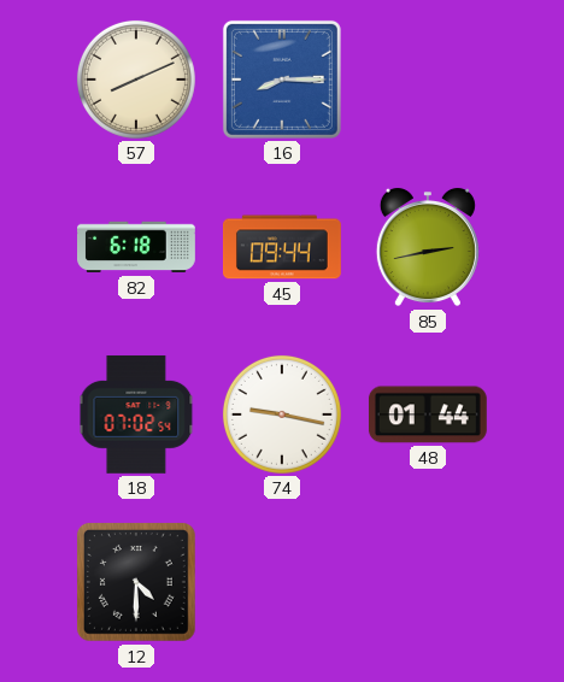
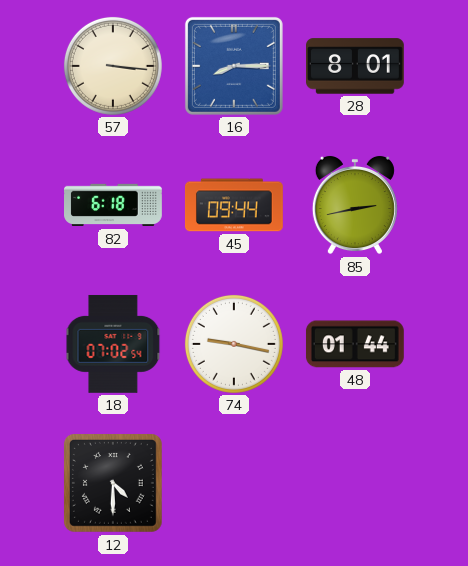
57: 8:11 -> 3:16
28: none -> 8:01
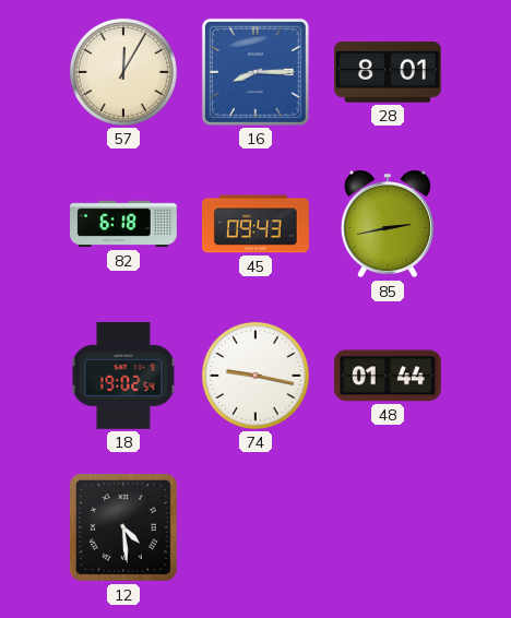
57: 3:16 -> 12:05
45: 09:44 -> 09:43
18: 07:02 -> 19:02
12: 4:30 -> 4:29
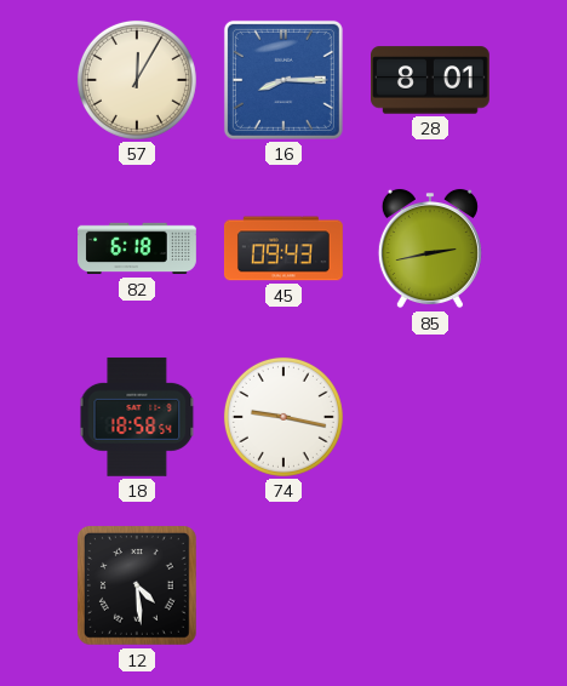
18: 19:02 -> 18:58
48: 01:44 -> none
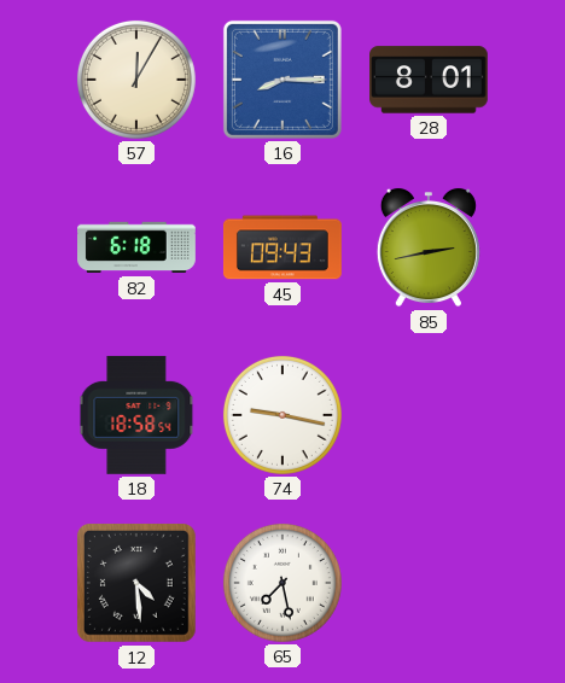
65: none -> 7:28
